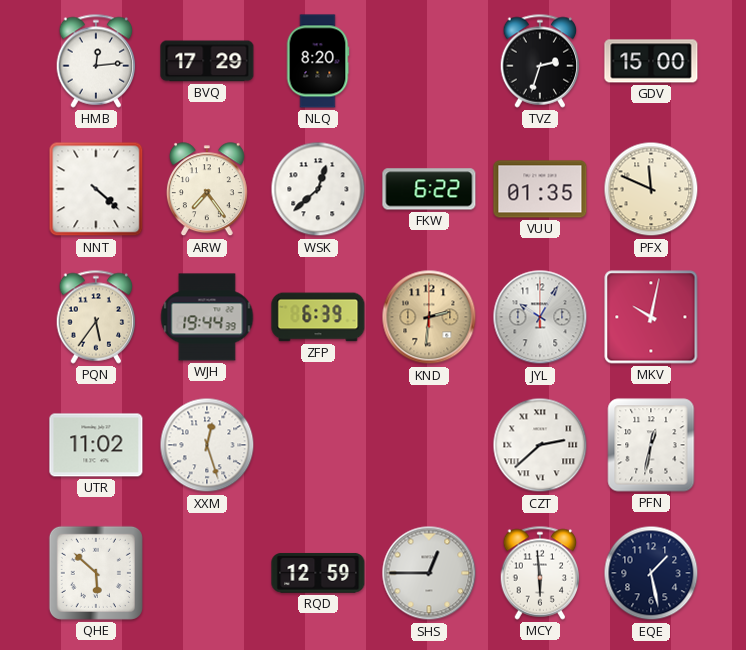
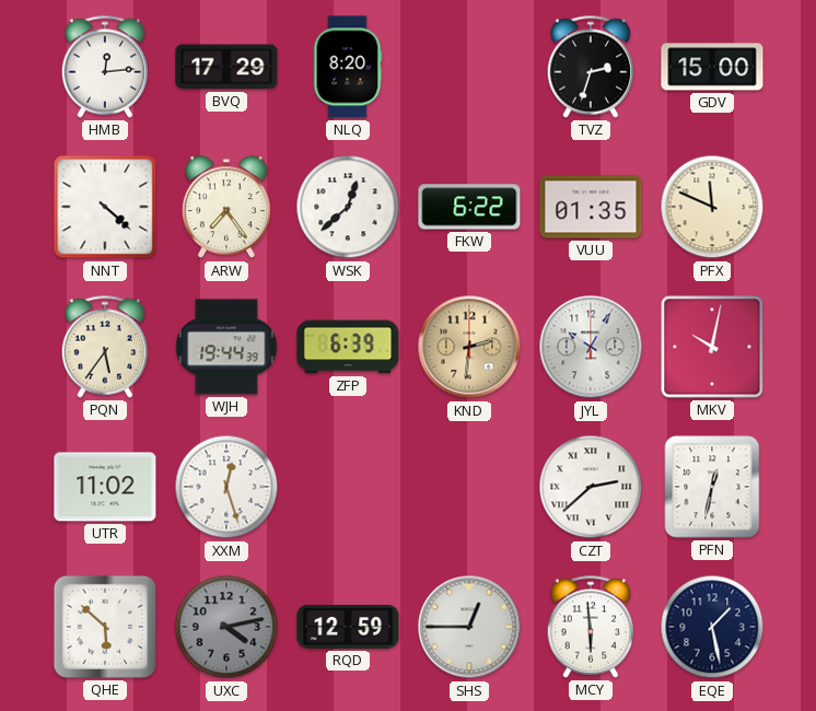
UXC: none -> 4:13
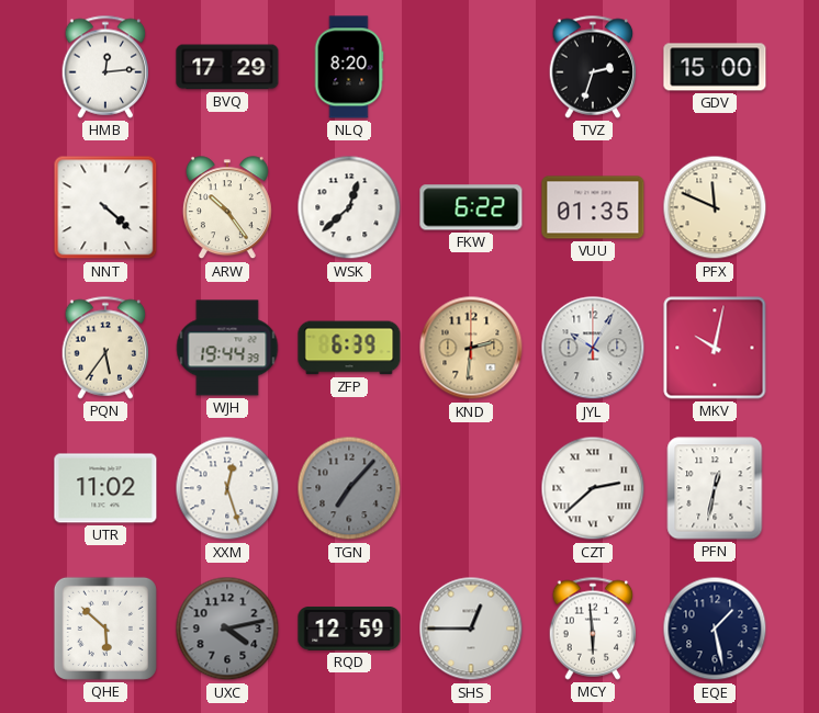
ARW: 7:24 -> 10:24
TGN: none -> 7:07
